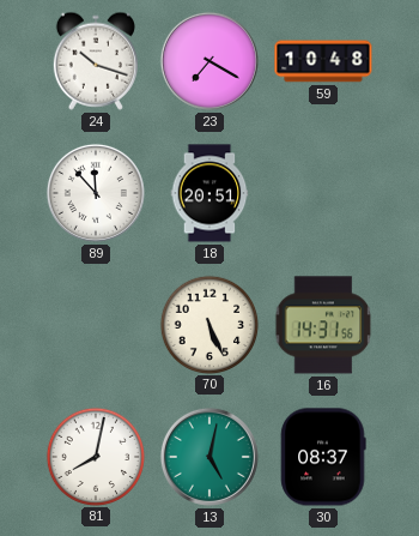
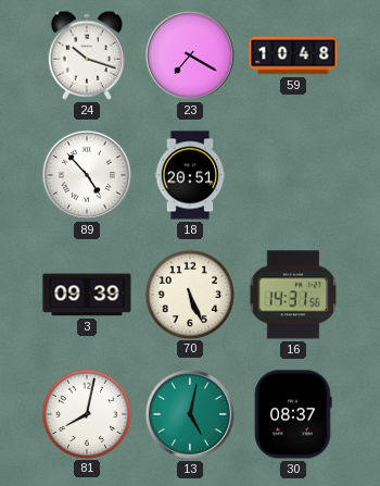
89: 11:53 -> 4:53
3: none -> 09:39
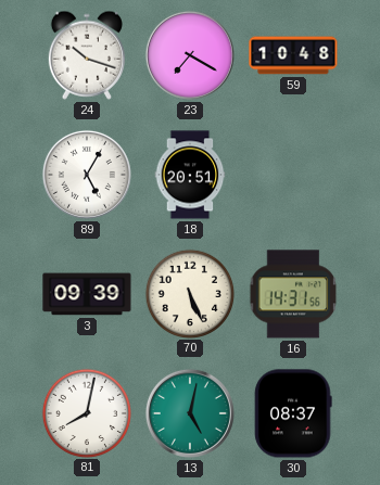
89: 4:53 -> 5:05
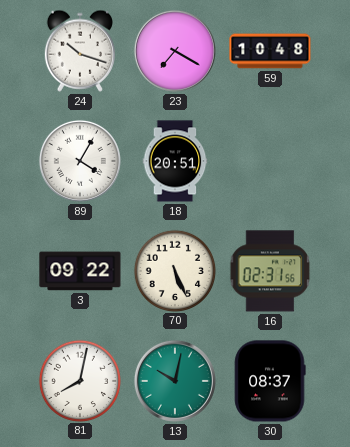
89: 5:05 -> 4:05
3: 09:39 -> 09:22
16: 14:31 -> 02:31
13: 5:02 -> 10:02
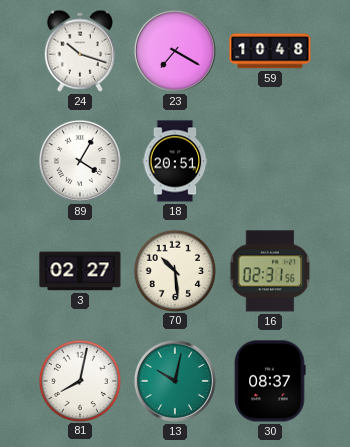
3: 09:22 -> 02:27
70: 5:26 -> 10:29
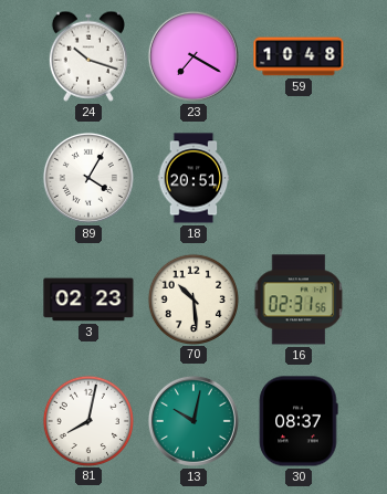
3: 02:27 -> 02:23
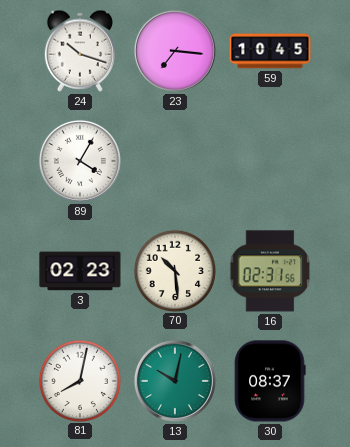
23: 7:20 -> 7:16
59: 10:48 -> 10:45
18: 20:51 -> none
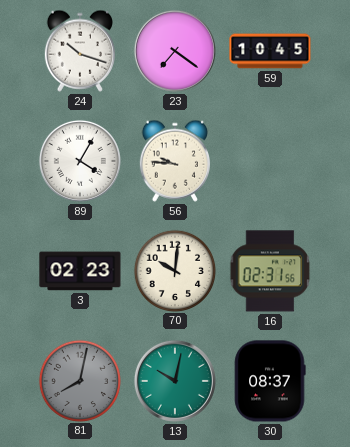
23: 7:16 -> 7:21
56: none -> 9:46
70: 10:29 -> 10:01
81 dial: white -> grey
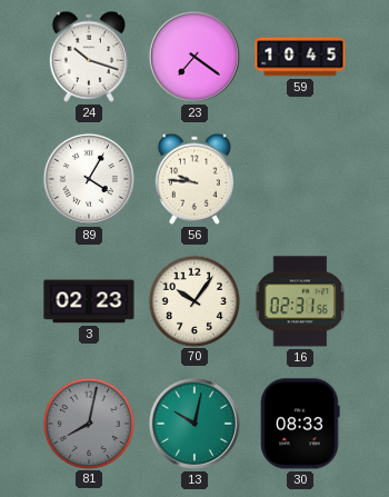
70: 10:01 -> 10:06
30: 08:37 -> 08:33
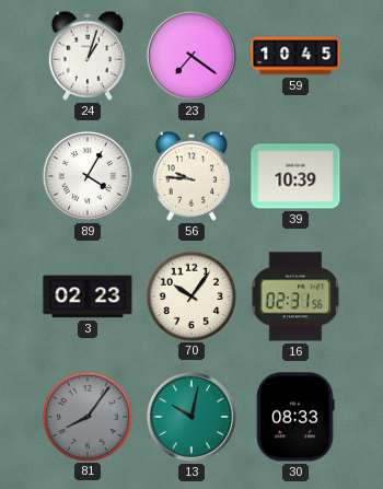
24: 10:18 -> 1:03
39: none -> 10:39
81: 8:02 -> 8:06
